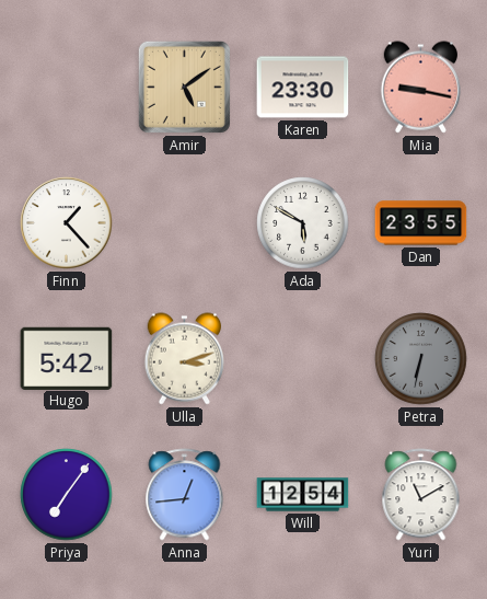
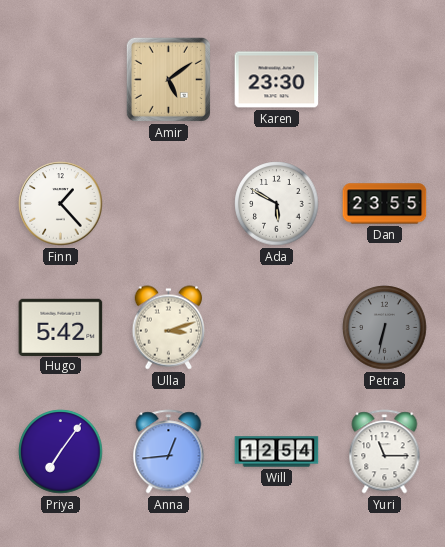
Mia: 9:17 -> none
Yuri: 11:10 -> 11:15
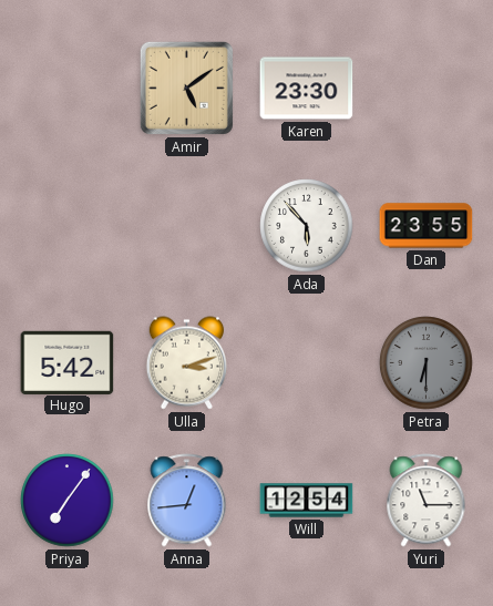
Finn: 1:23 -> none
Ada: 5:50 -> 5:53
Petra: 6:32 -> 6:30
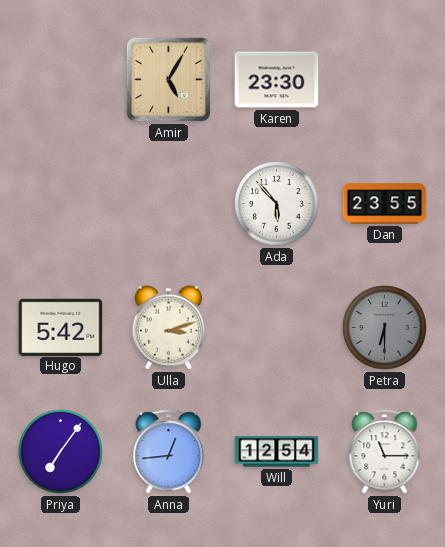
Amir: 5:09 -> 5:05
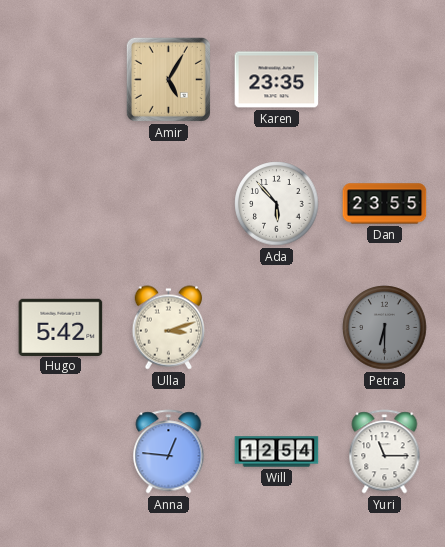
Karen: 23:30 -> 23:35
Priya: 7:06 -> none
Anna: 12:44 -> 12:46
